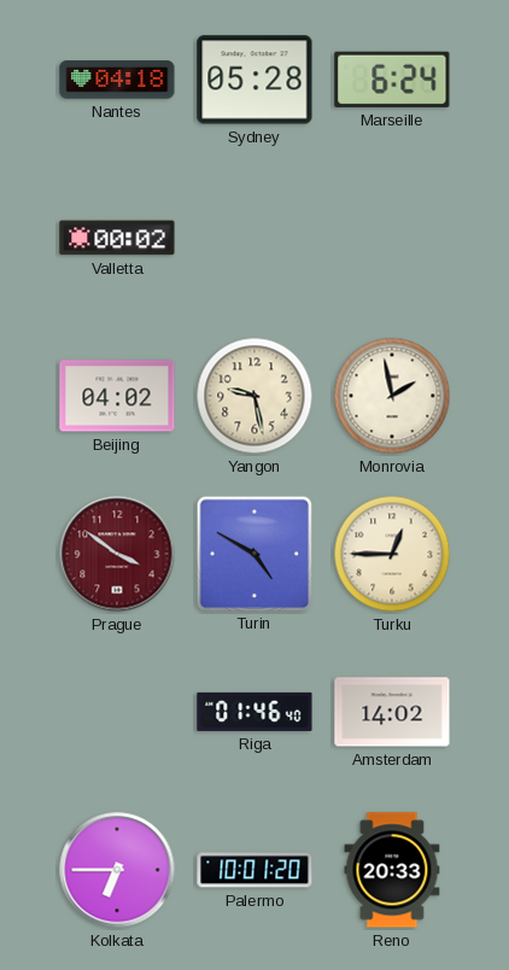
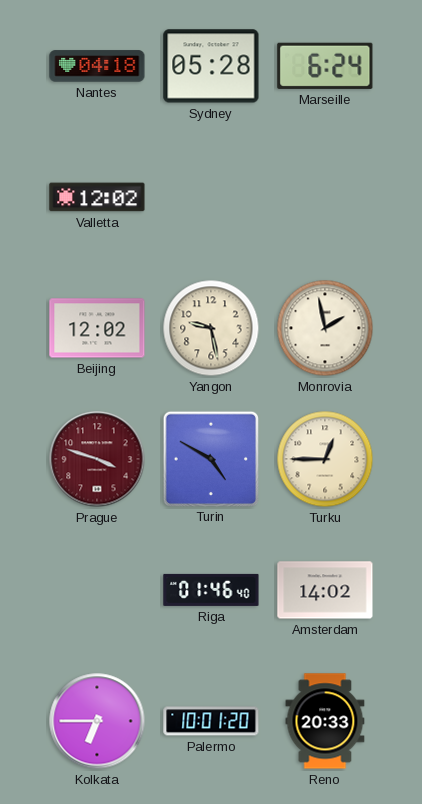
Valletta: 00:02 -> 12:02
Beijing: 04:02 -> 12:02
Prague: 3:51 -> 3:48
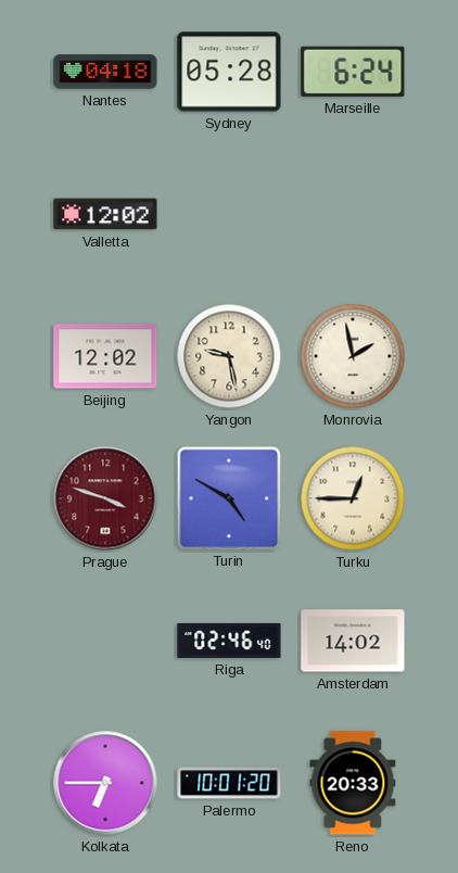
Riga: 01:46 -> 02:46
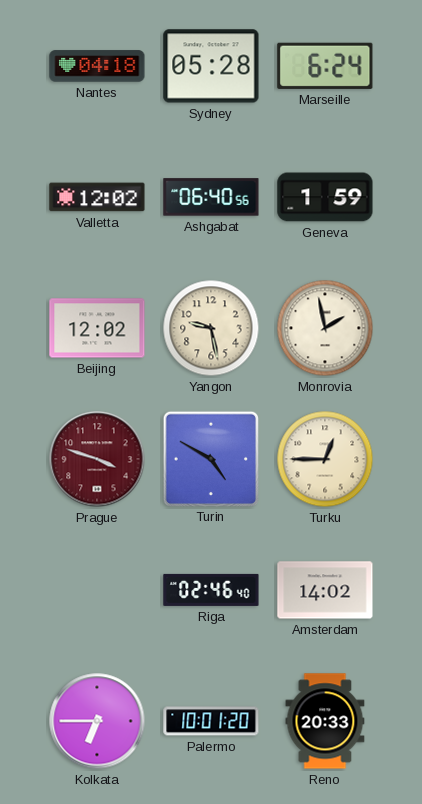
Ashgabat: none -> 06:40
Geneva: none -> 1:59
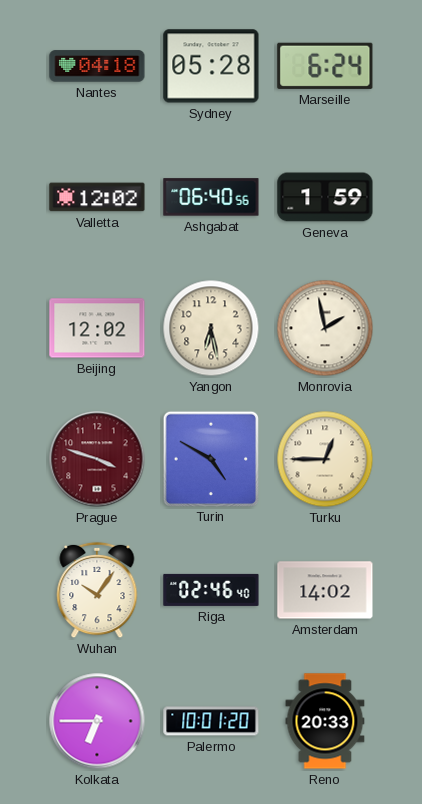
Yangon: 9:28 -> 6:28
Wuhan: none -> 10:06
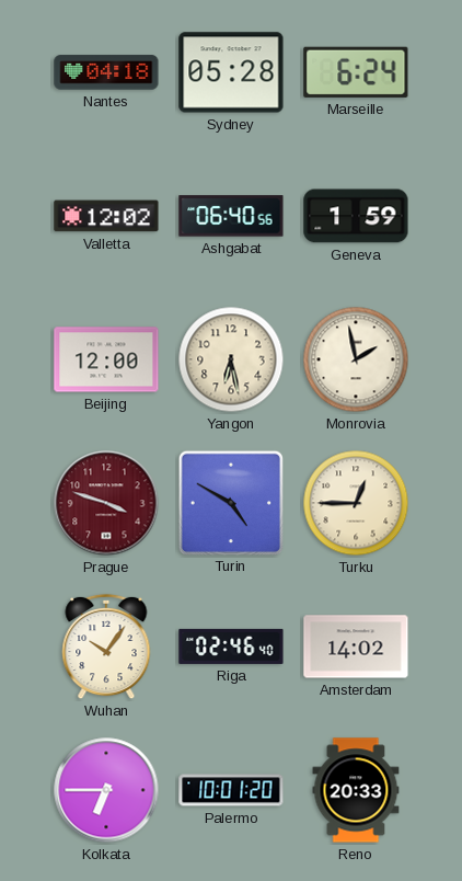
Beijing: 12:02 -> 12:00
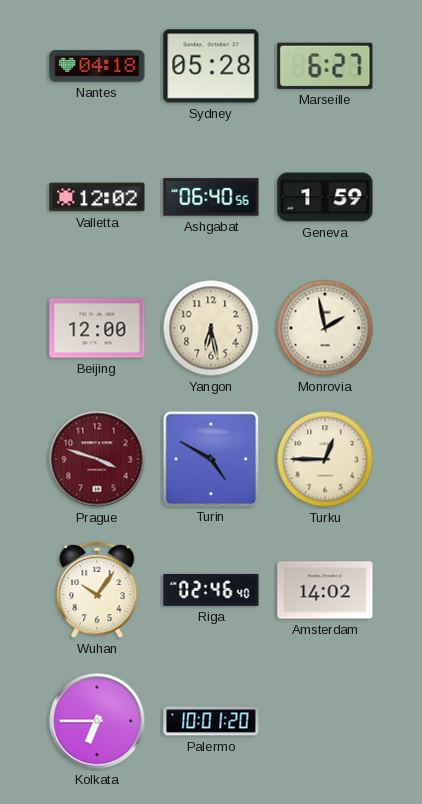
Marseille: 6:24 -> 6:27
Reno: 20:33 -> none
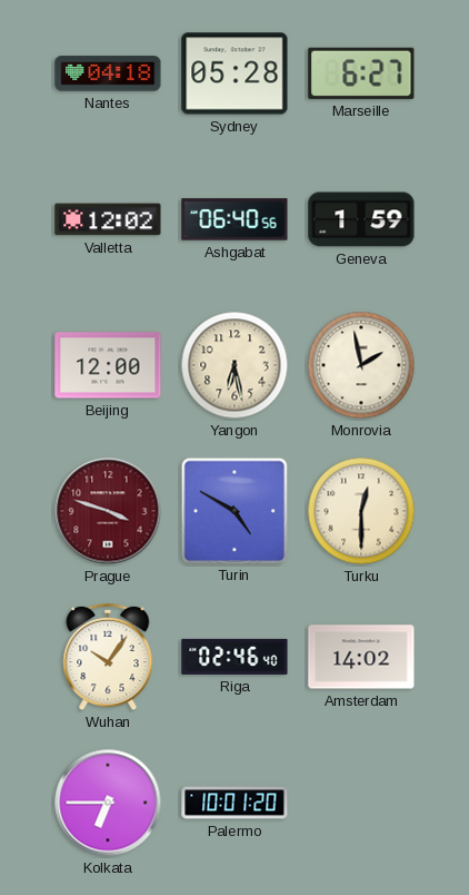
Turku: 12:45 -> 12:30
